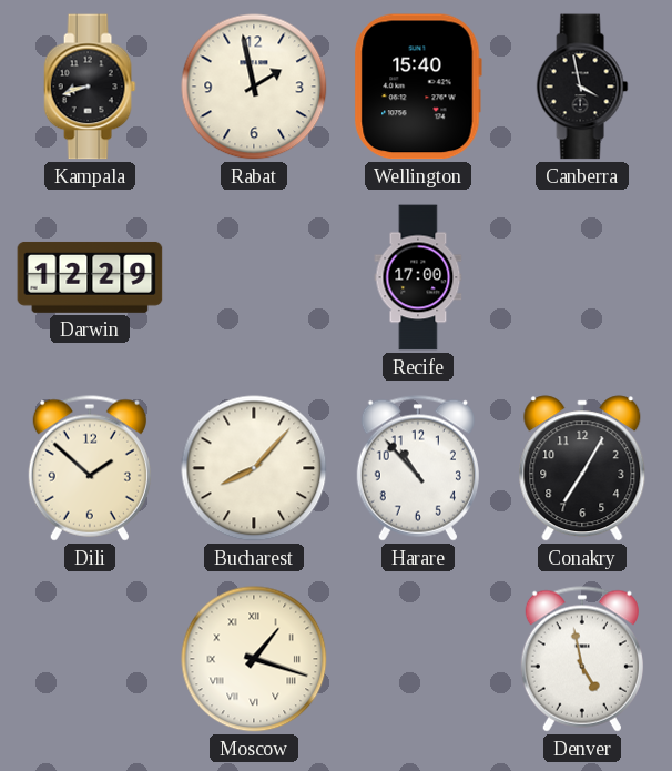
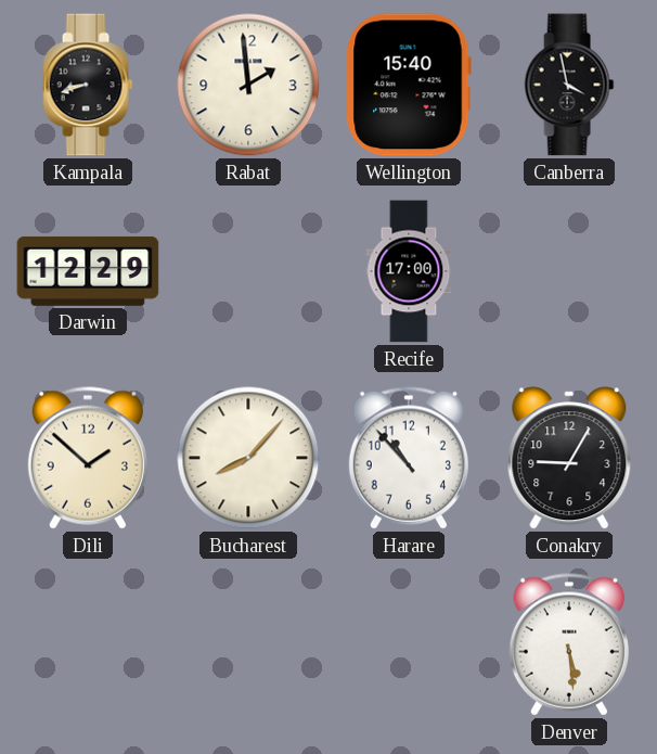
Rabat: 1:58 -> 1:59
Conakry: 7:05 -> 9:05
Moscow: 1:18 -> none
Denver: 4:58 -> 5:29
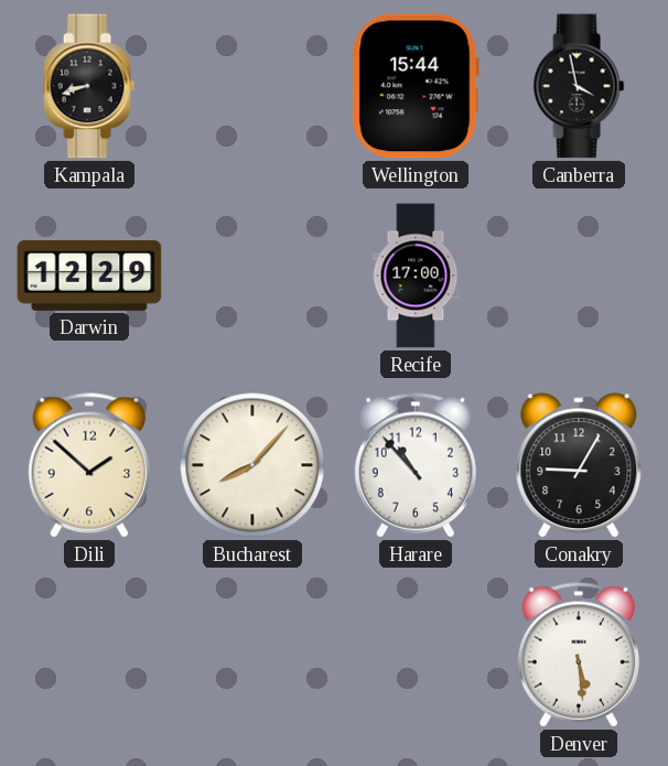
Rabat: 1:59 -> none
Wellington: 15:40 -> 15:44
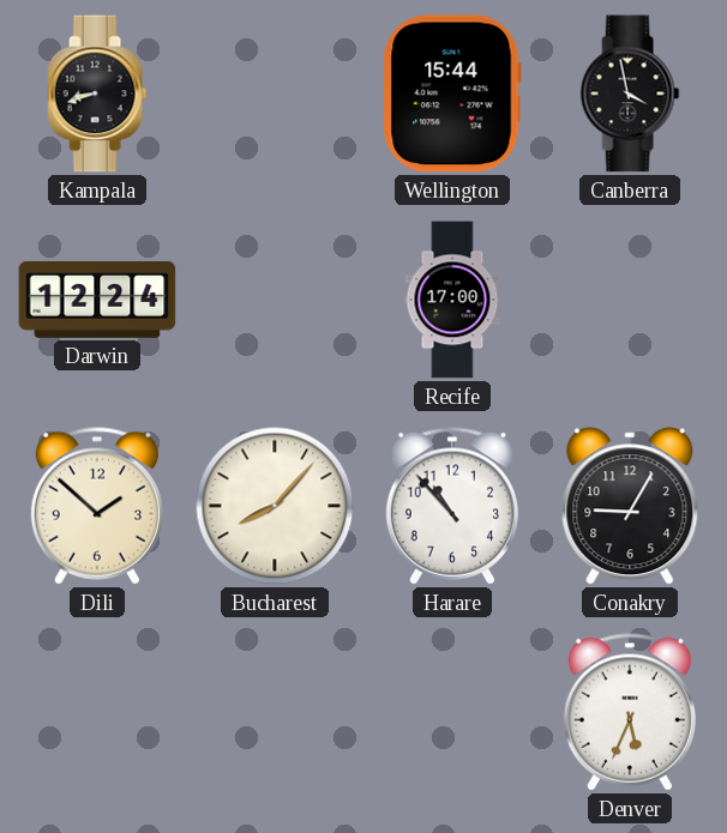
Darwin: 12:29 -> 12:24
Denver: 5:29 -> 5:34
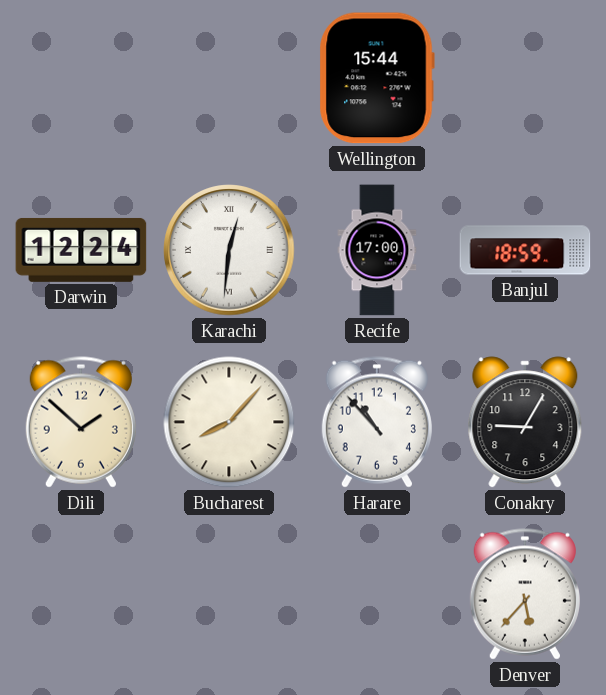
Kampala: 8:42 -> none
Canberra: 3:58 -> none
Karachi: none -> 12:31
Banjul: none -> 18:59
Denver: 5:34 -> 5:37
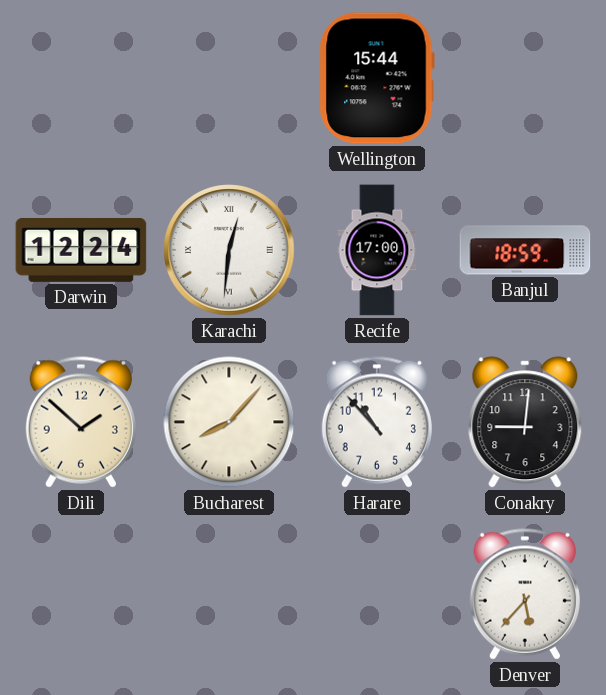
Conakry: 9:05 -> 9:01
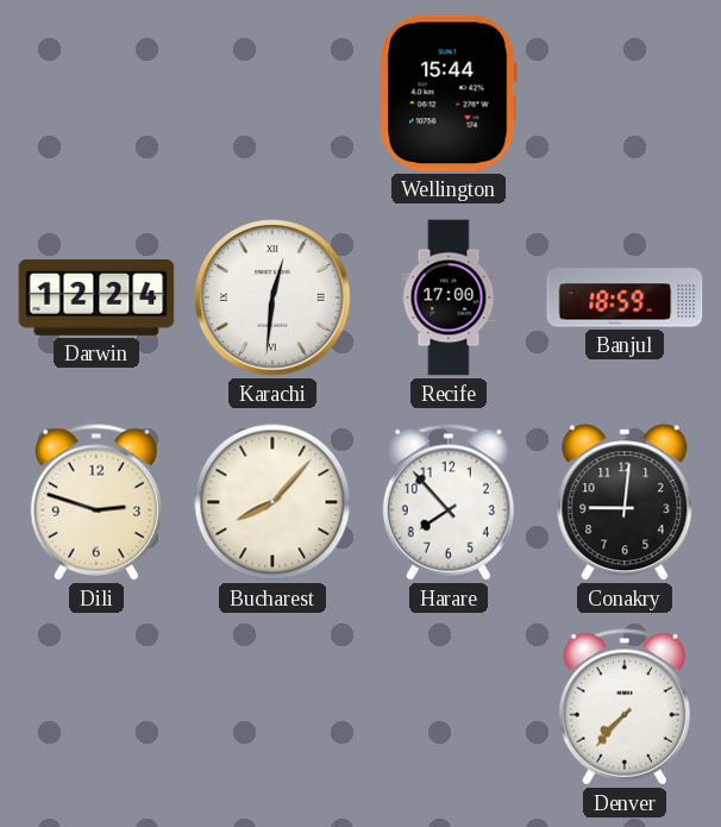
Dili: 1:52 -> 2:48
Harare: 10:53 -> 7:53
Denver: 5:37 -> 7:37
